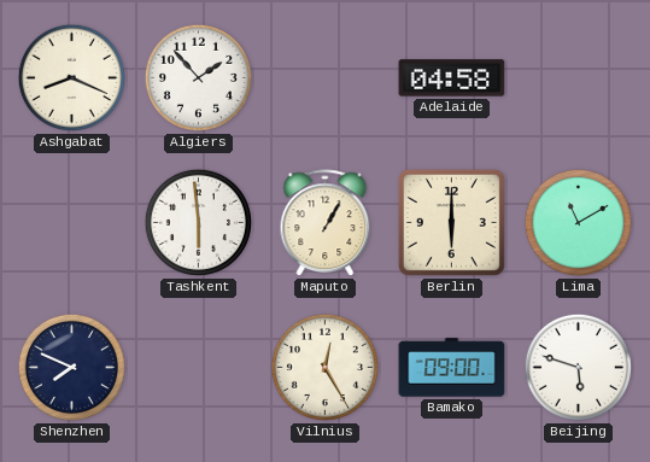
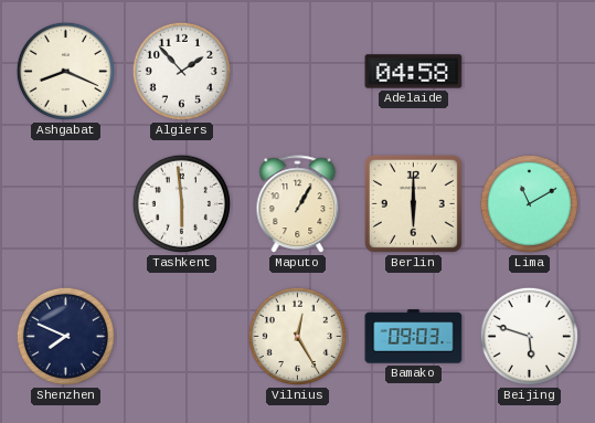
Bamako: 09:00 -> 09:03
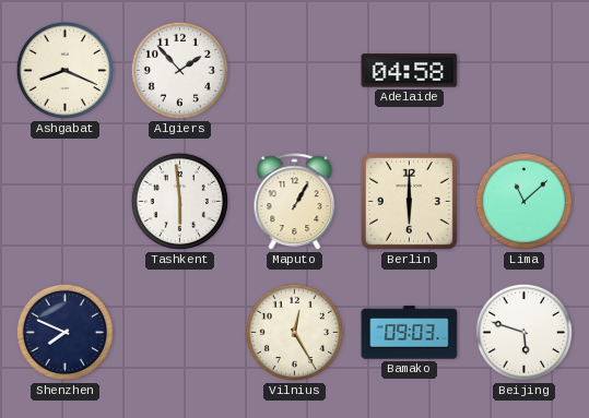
Lima: 11:10 -> 11:08
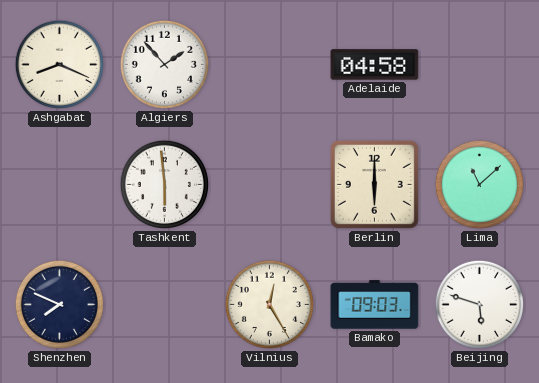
Maputo: 1:05 -> none
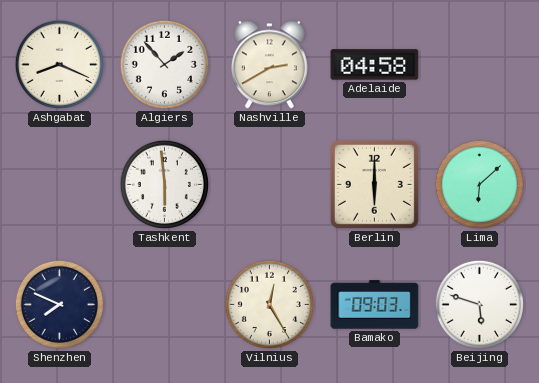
Nashville: none -> 2:40
Lima: 11:08 -> 6:08
